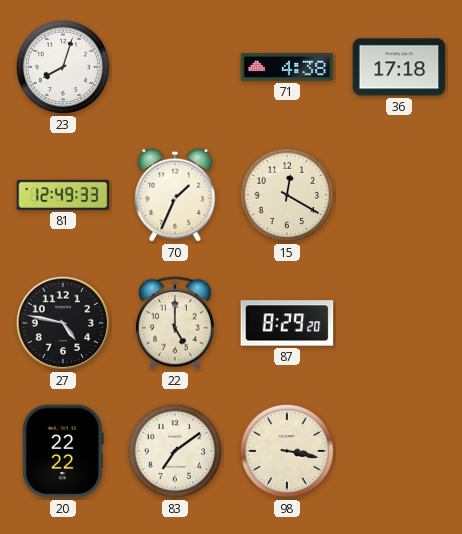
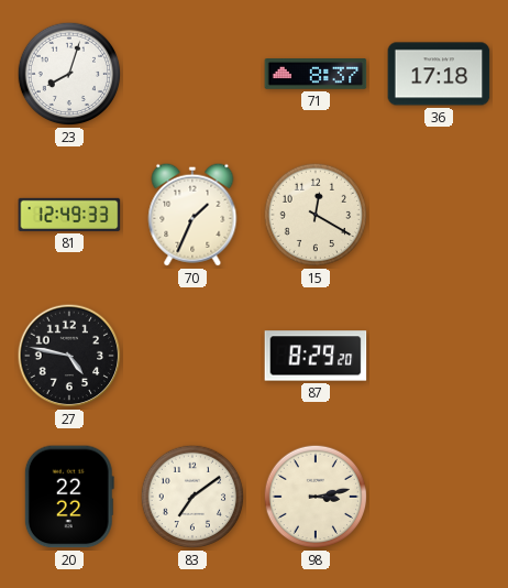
71: 4:38 -> 8:37
22: 5:00 -> none
98: 3:17 -> 3:13
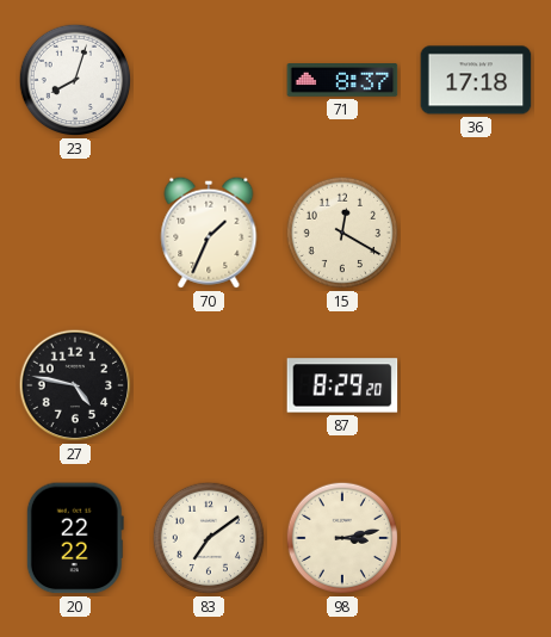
81: 12:49 -> none
